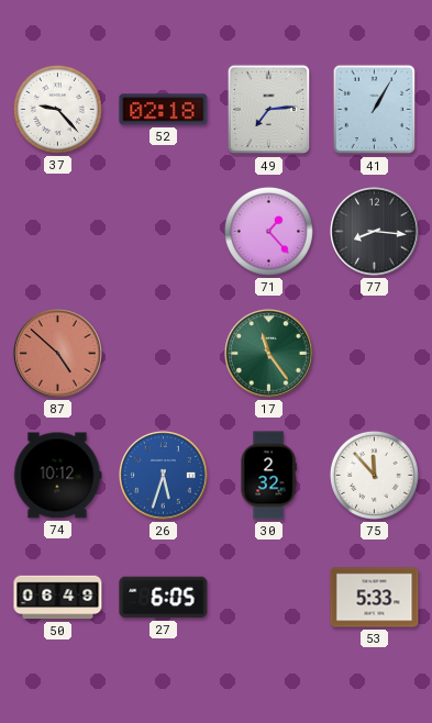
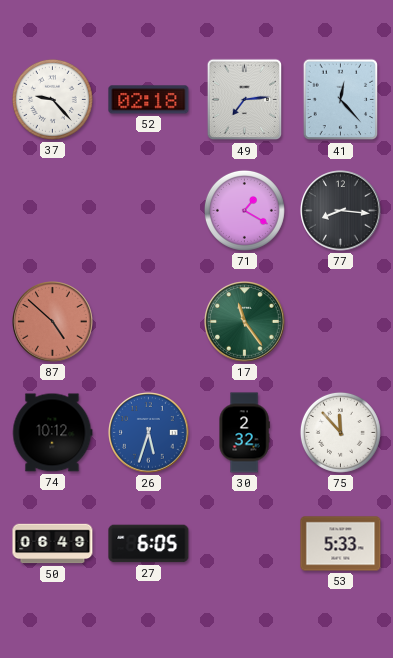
41: 1:05 -> 12:23
71: 1:23 -> 1:20
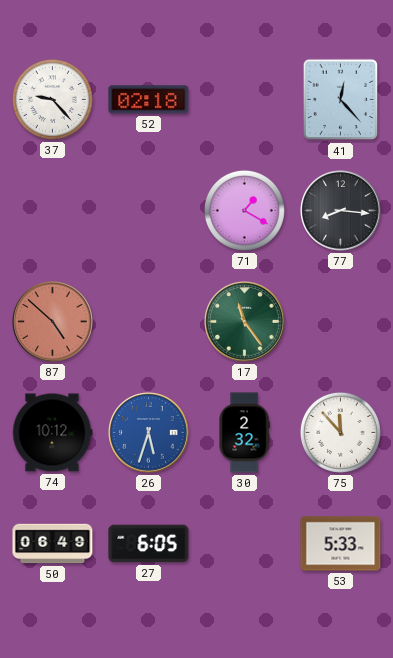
49: 7:14 -> none
